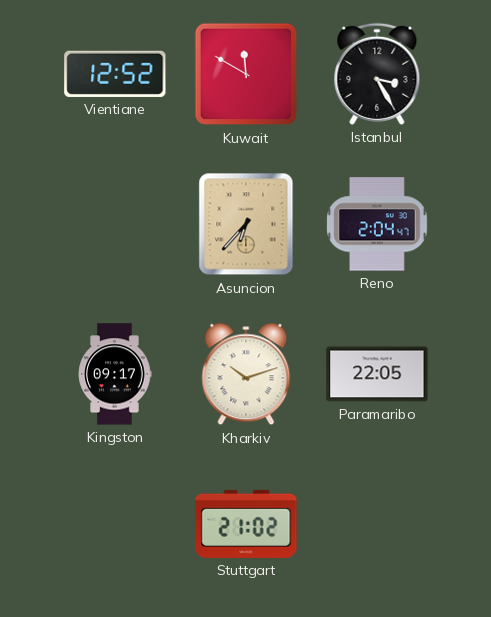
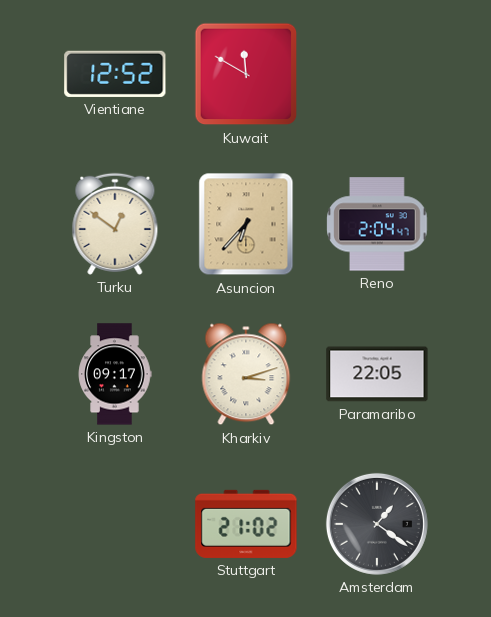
Istanbul: 3:25 -> none
Turku: none -> 12:51
Kharkiv: 10:12 -> 3:12
Amsterdam: none -> 1:21
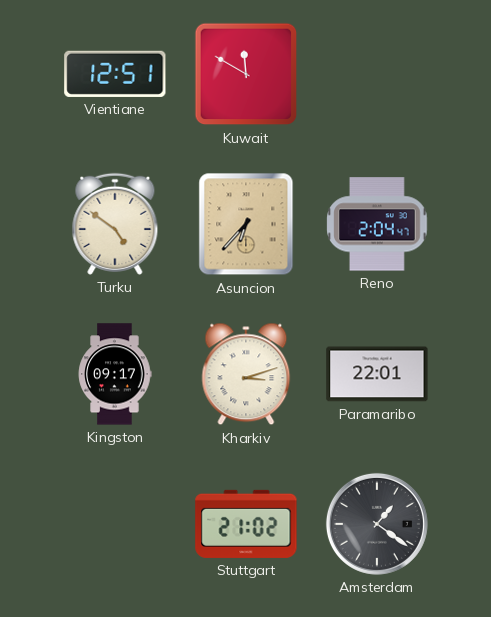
Vientiane: 12:52 -> 12:51
Turku: 12:51 -> 4:51
Paramaribo: 22:05 -> 22:01
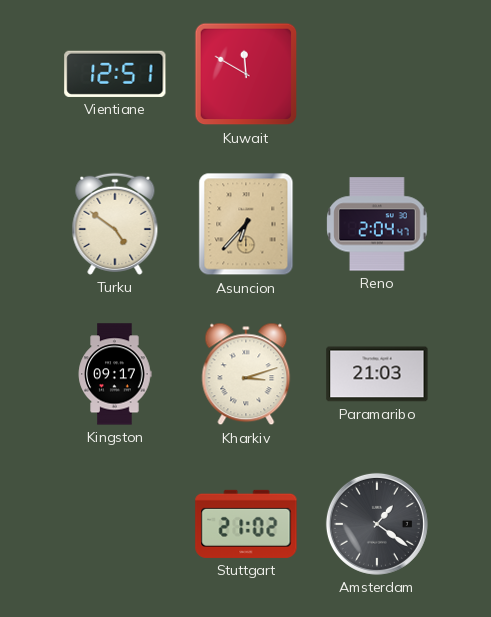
Paramaribo: 22:01 -> 21:03
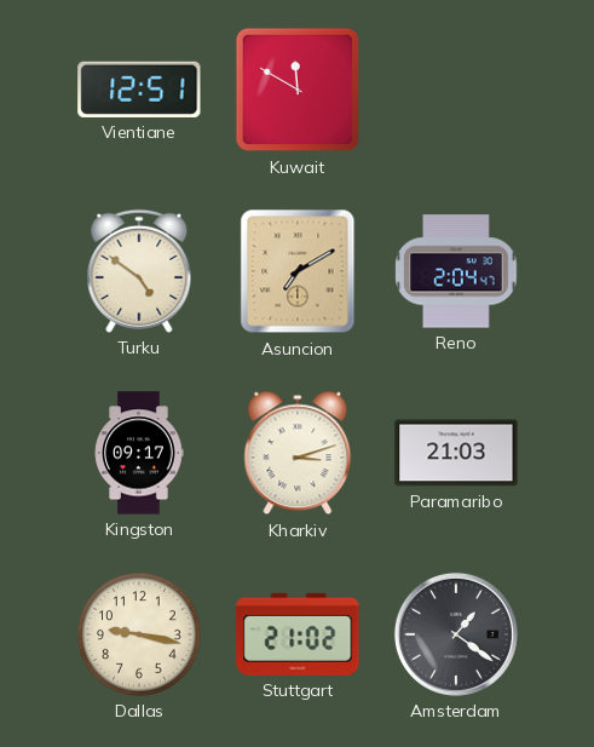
Asuncion: 6:37 -> 7:10
Dallas: none -> 9:17
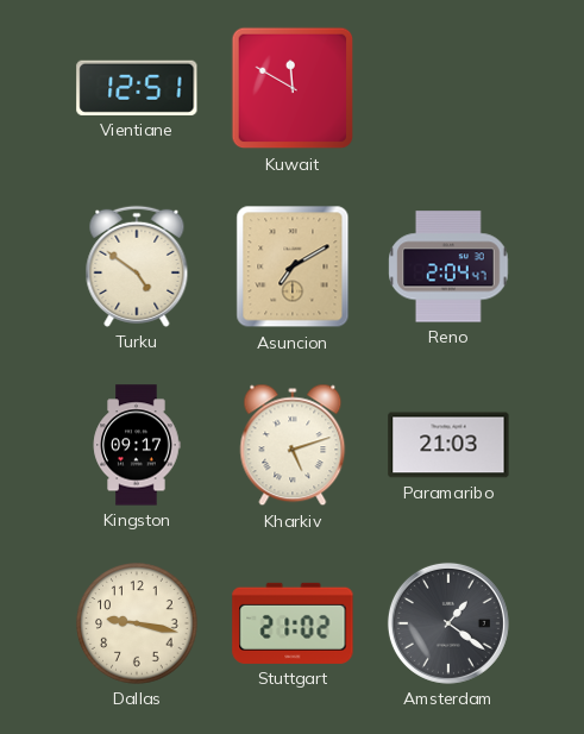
Kharkiv: 3:12 -> 5:12
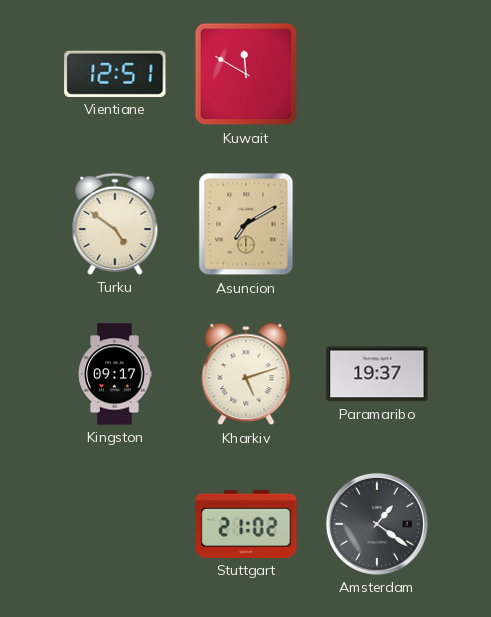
Reno: 2:04 -> none
Paramaribo: 21:03 -> 19:37
Dallas: 9:17 -> none
